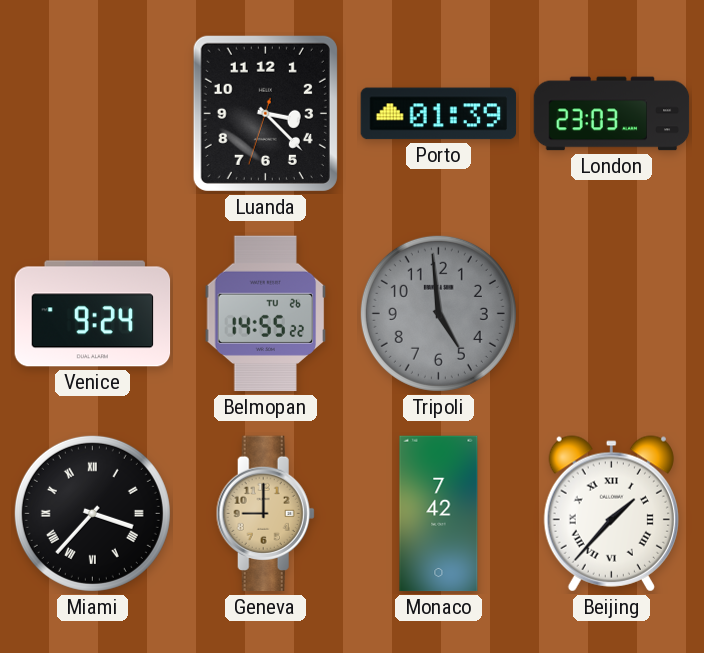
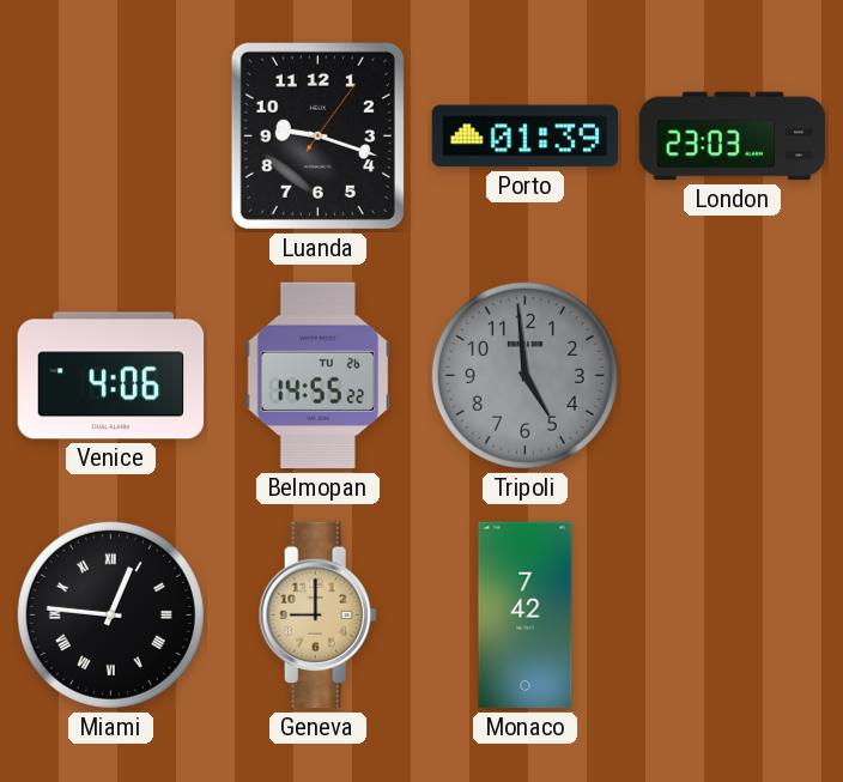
Luanda: 3:22 -> 9:18
Venice: 9:24 -> 4:06
Miami: 3:37 -> 12:46
Beijing: 1:37 -> none
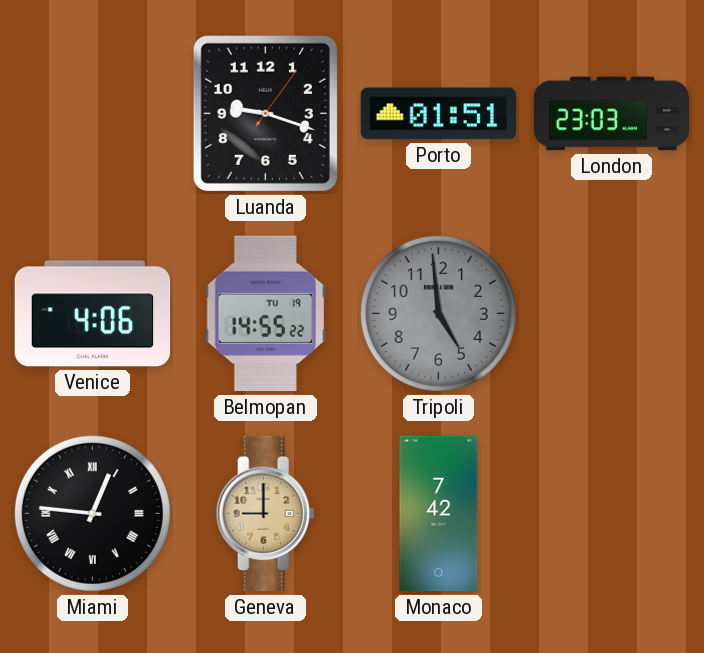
Porto: 01:39 -> 01:51
Belmopan date: TU 26 -> TU 19
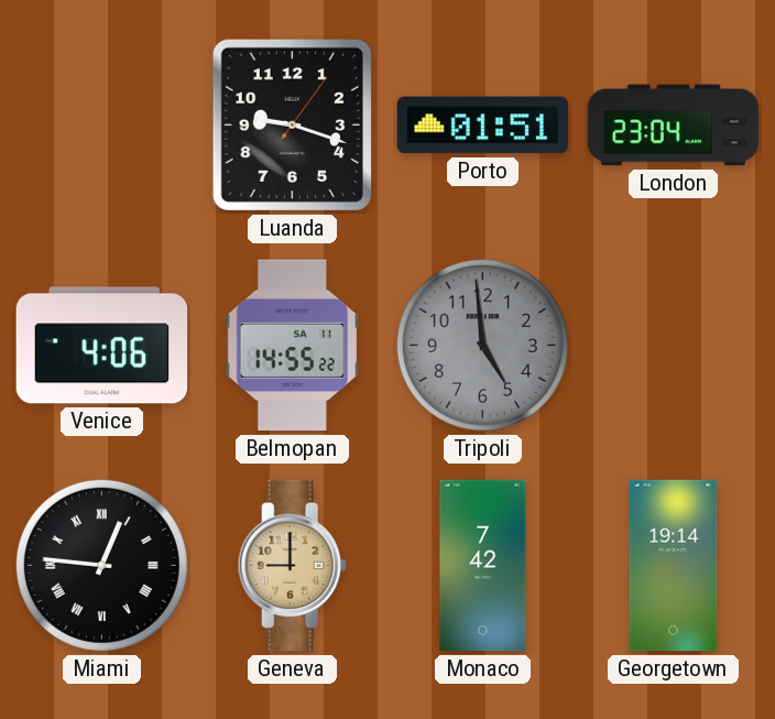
London: 23:03 -> 23:04
Belmopan date: TU 19 -> SA 11
Georgetown: none -> 19:14
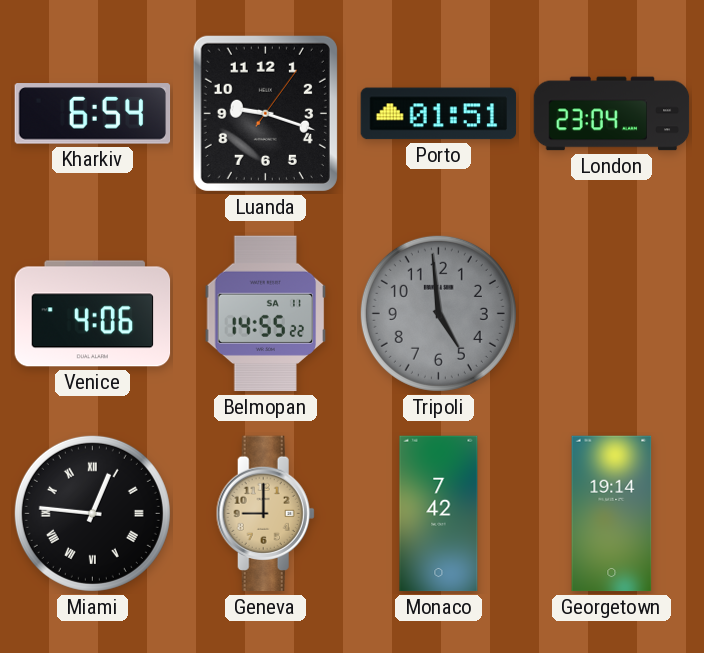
Kharkiv: none -> 6:54
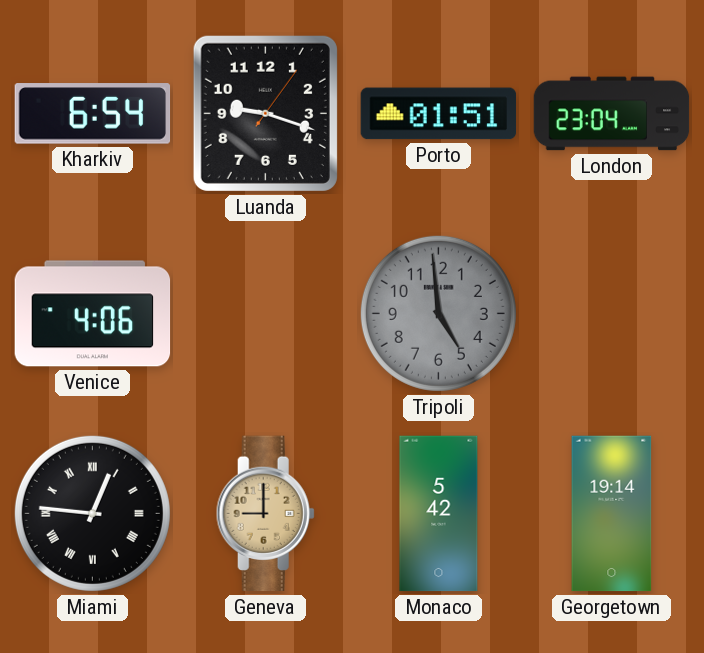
Belmopan: 14:55 -> none
Monaco: 7:42 -> 5:42
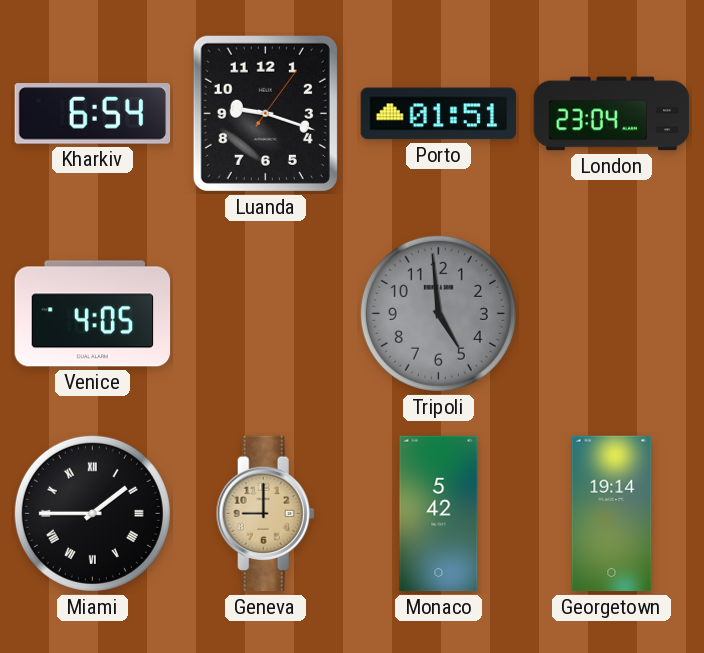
Venice: 4:06 -> 4:05
Miami: 12:46 -> 1:45
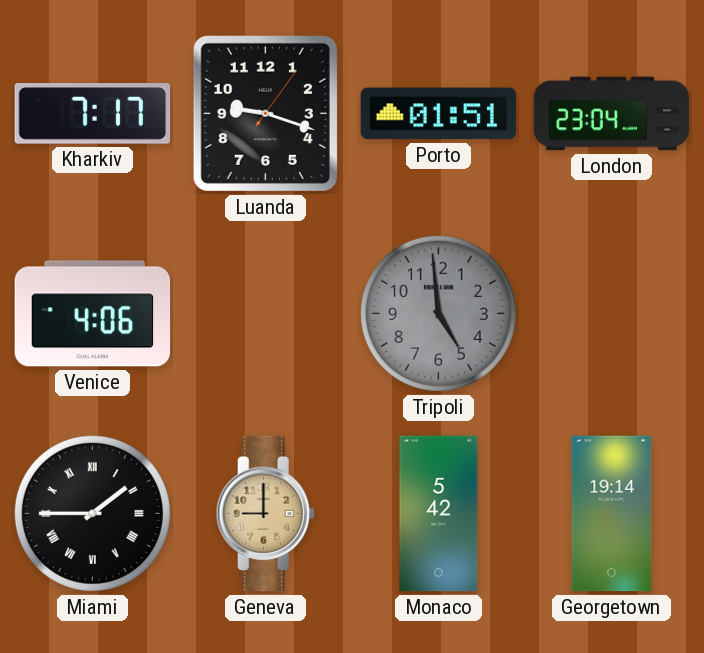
Kharkiv: 6:54 -> 7:17
Venice: 4:05 -> 4:06
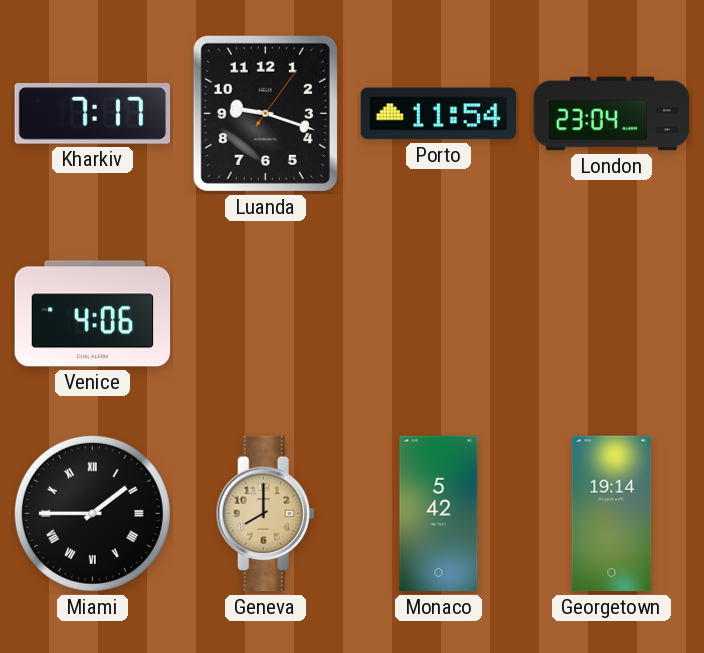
Porto: 01:51 -> 11:54
Tripoli: 4:59 -> none
Geneva: 9:00 -> 8:00
